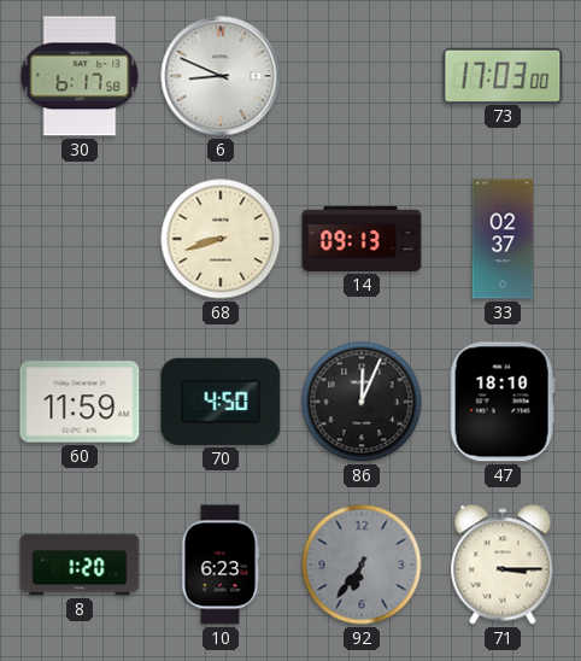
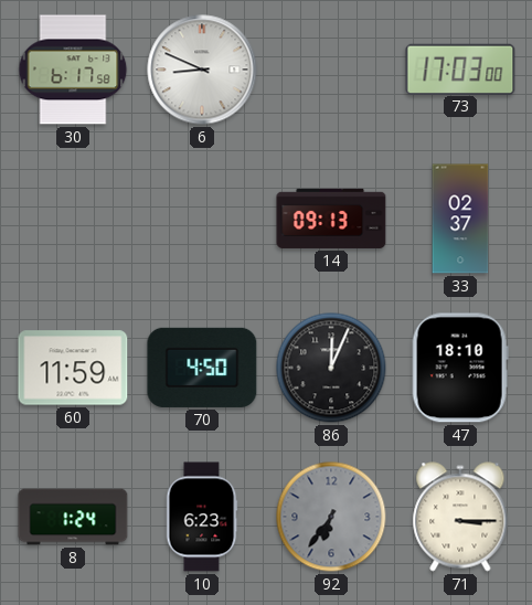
68: 8:42 -> none
8: 1:20 -> 1:24
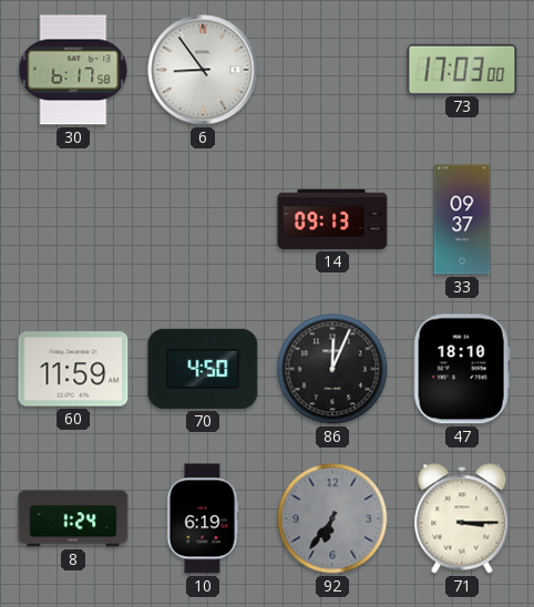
6: 8:49 -> 8:54
33: 02:37 -> 09:37
10: 6:23 -> 6:19
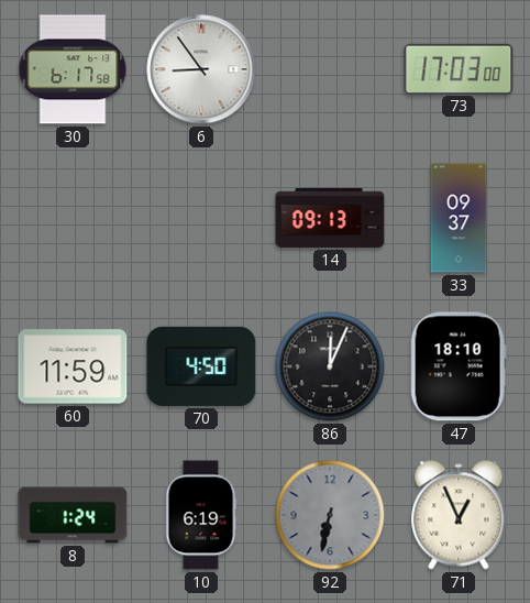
92: 6:36 -> 6:32
71: 3:15 -> 12:56
